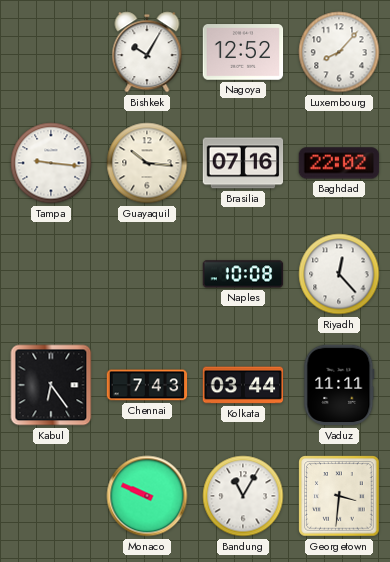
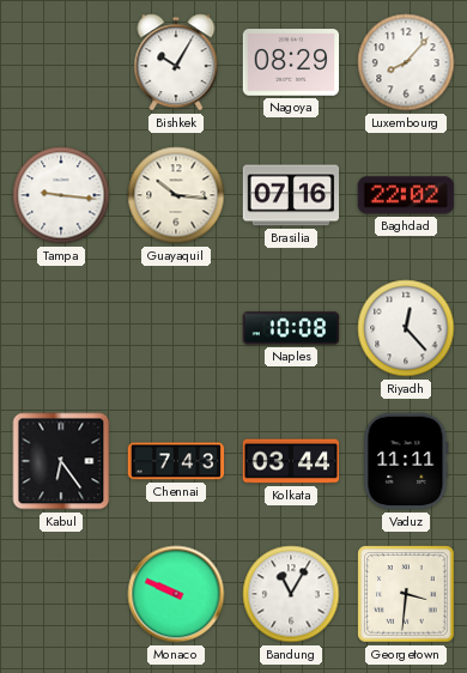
Nagoya: 12:52 -> 08:29
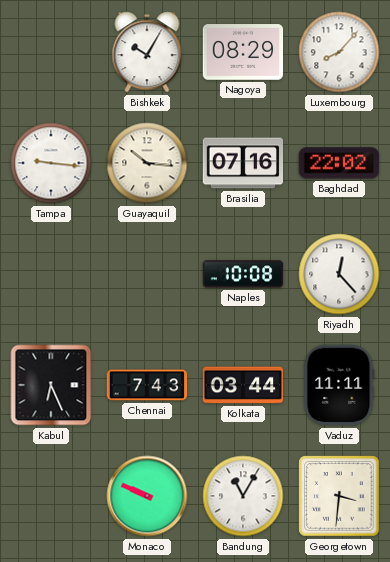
Kabul: 6:24 -> 6:26
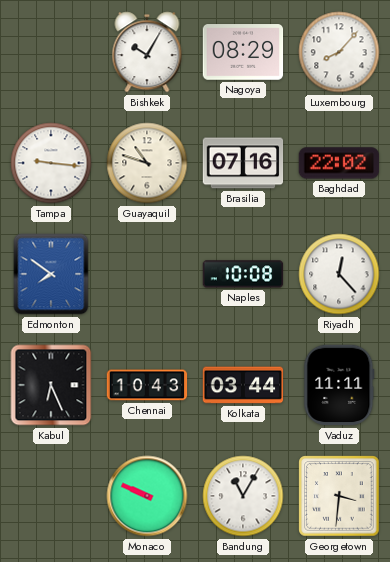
Guayaquil: 10:16 -> 10:48
Edmonton: none -> 7:51
Chennai: 7:43 -> 10:43
